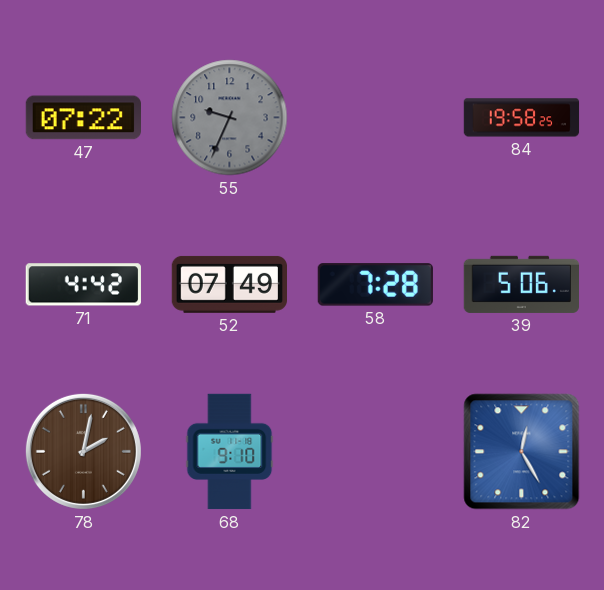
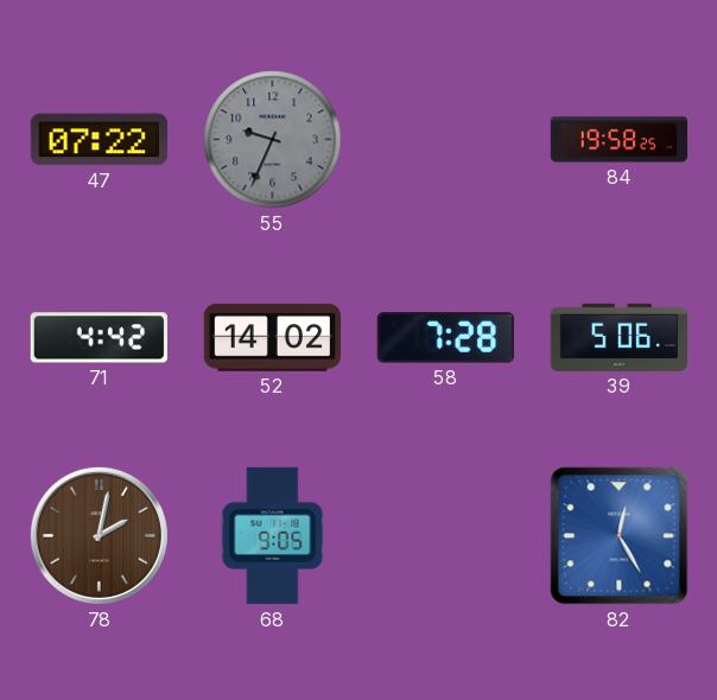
52: 07:49 -> 14:02
68: 9:10 -> 9:05
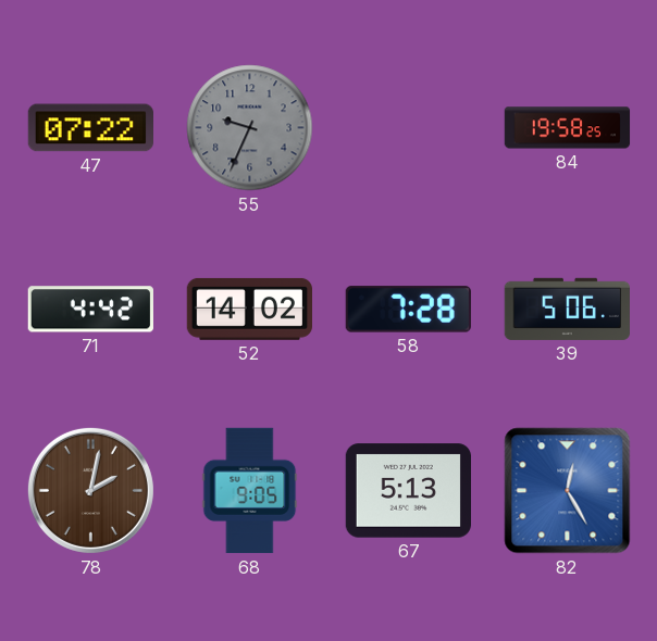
67: none -> 5:13
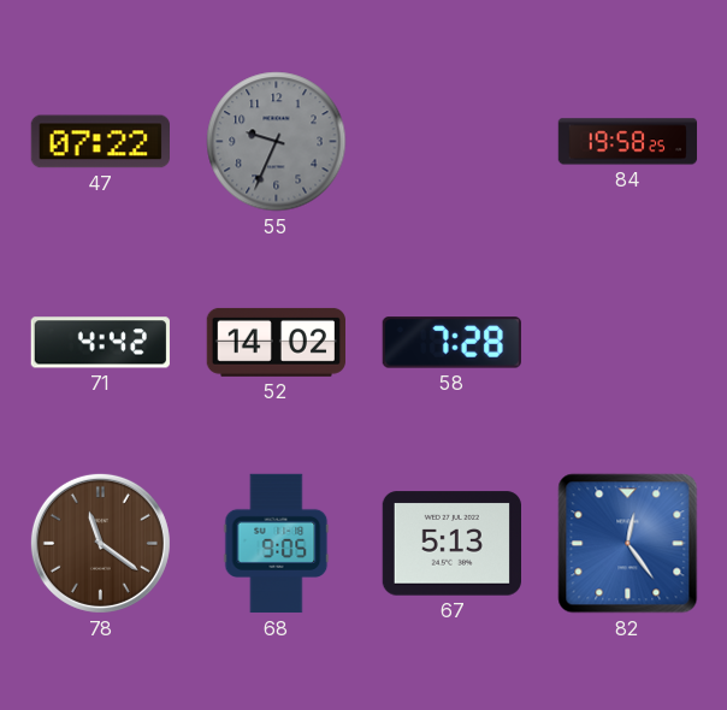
39: 5:06 -> none
78: 2:02 -> 11:21
82: 12:25 -> 12:24
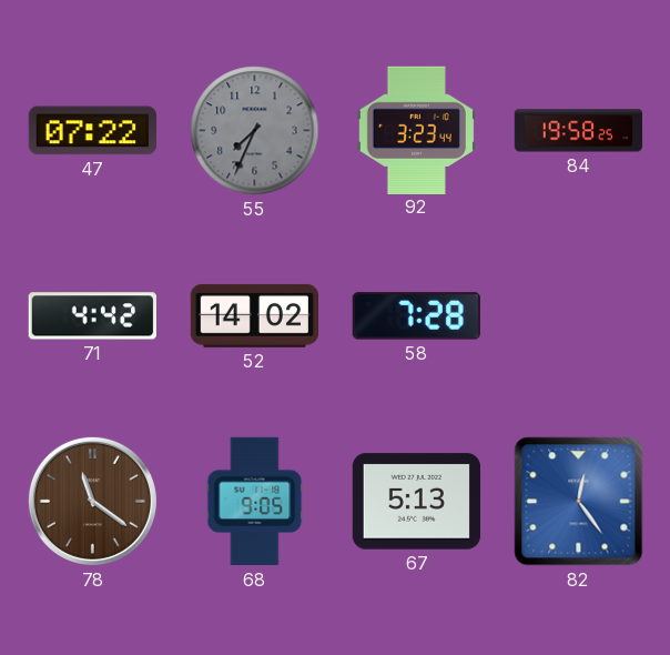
55: 9:34 -> 7:34
92: none -> 3:23
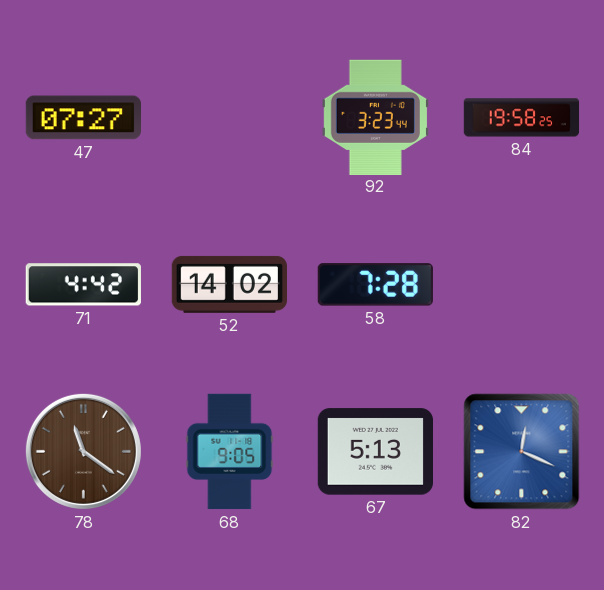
47: 07:22 -> 07:27
55: 7:34 -> none
82: 12:24 -> 12:19
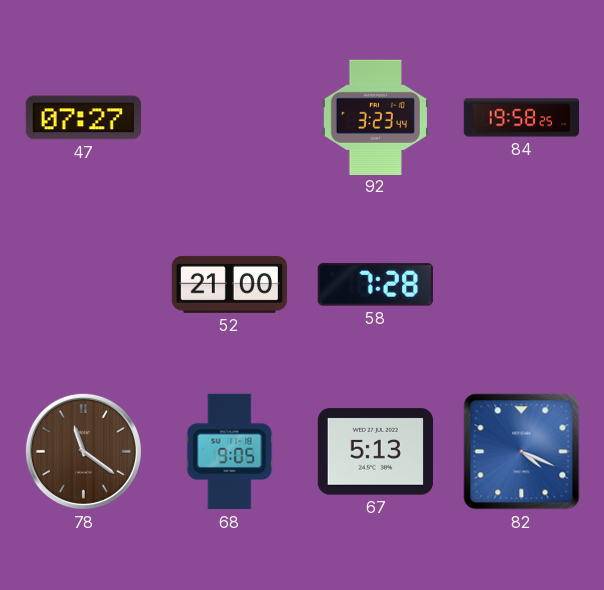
71: 4:42 -> none
52: 14:02 -> 21:00
82: 12:19 -> 4:19
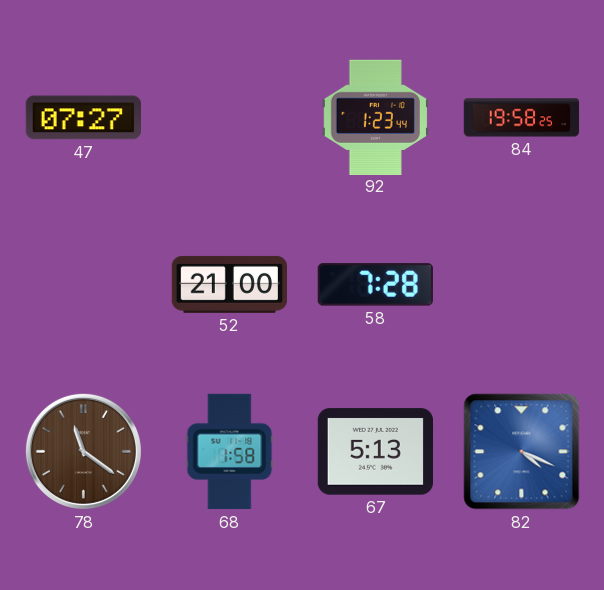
92: 3:23 -> 1:23
68: 9:05 -> 1:58
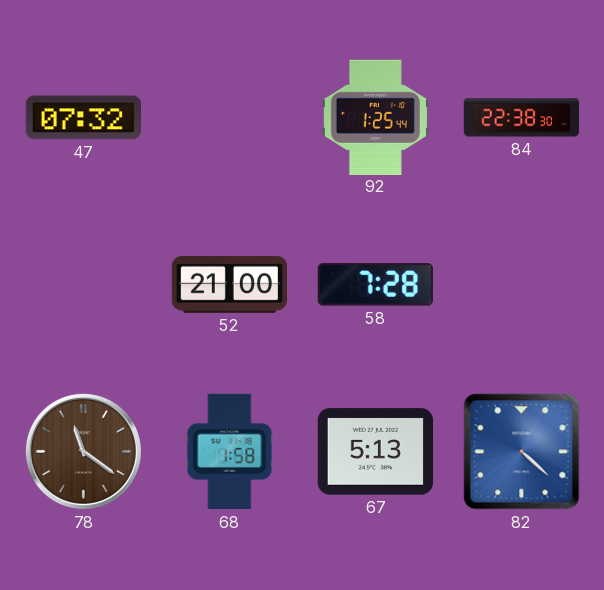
47: 07:27 -> 07:32
92: 1:23 -> 1:25
84: 19:58 -> 22:38
82: 4:19 -> 4:22
